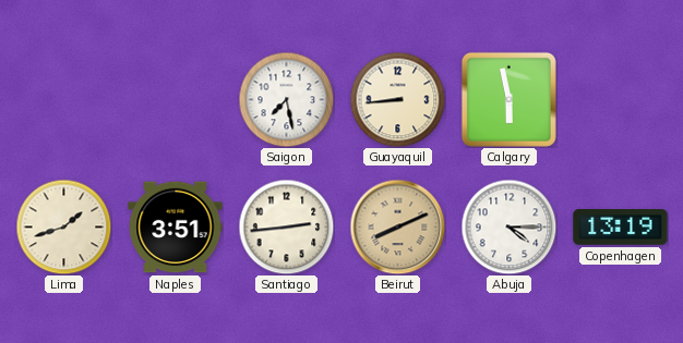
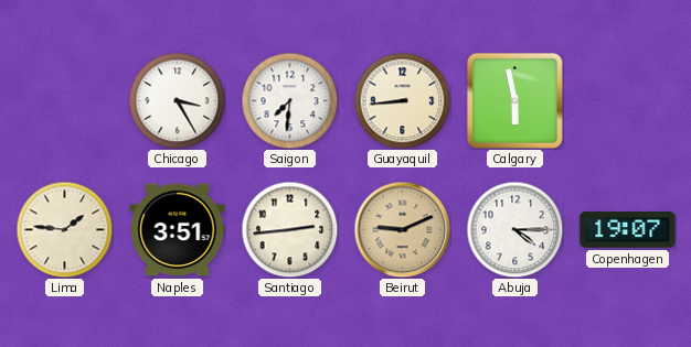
Chicago: none -> 3:25
Saigon: 7:28 -> 7:31
Lima: 1:42 -> 1:46
Beirut: 8:11 -> 9:11
Copenhagen: 13:19 -> 19:07
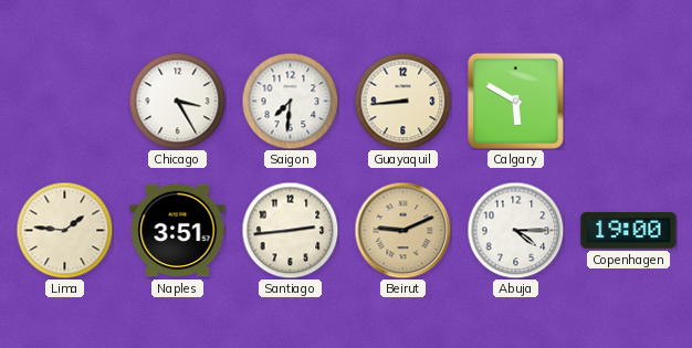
Calgary: 5:58 -> 5:50
Copenhagen: 19:07 -> 19:00
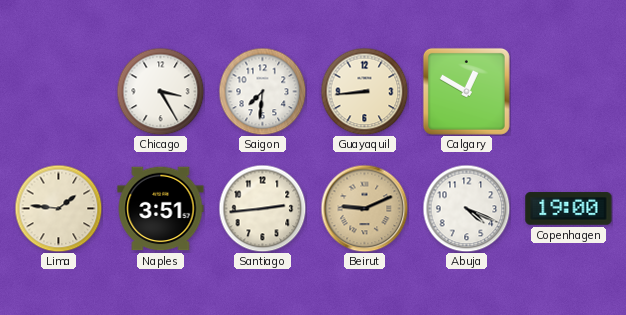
Calgary: 5:50 -> 12:50
Abuja: 4:15 -> 4:19
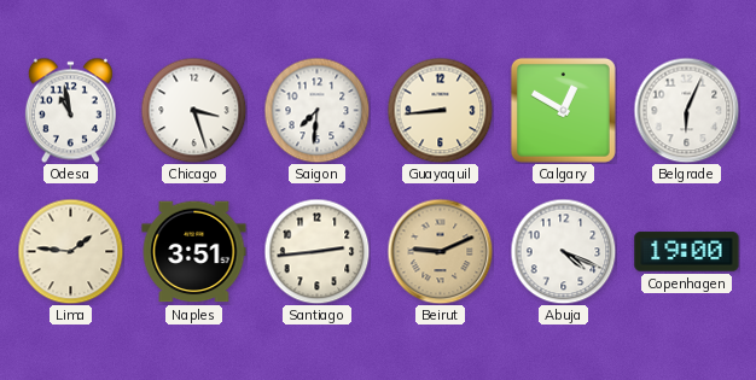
Odesa: none -> 10:58
Chicago: 3:25 -> 3:27
Belgrade: none -> 6:04
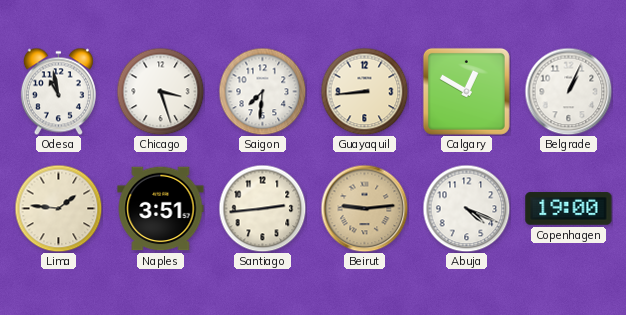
Belgrade: 6:04 -> 1:04
Beirut: 9:11 -> 9:14
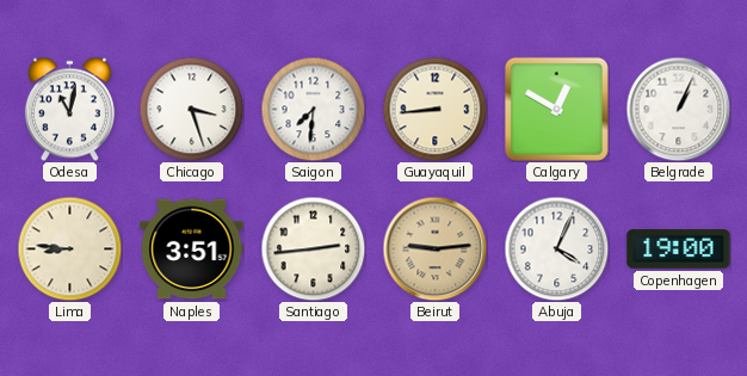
Odesa: 10:58 -> 11:02
Lima: 1:46 -> 8:46
Abuja: 4:19 -> 4:04
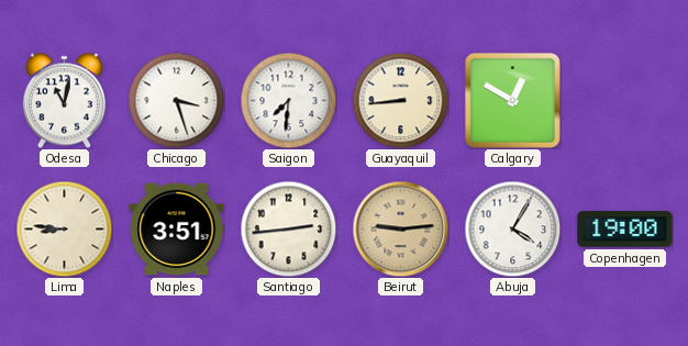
Belgrade: 1:04 -> none
Abuja: 4:04 -> 4:05
